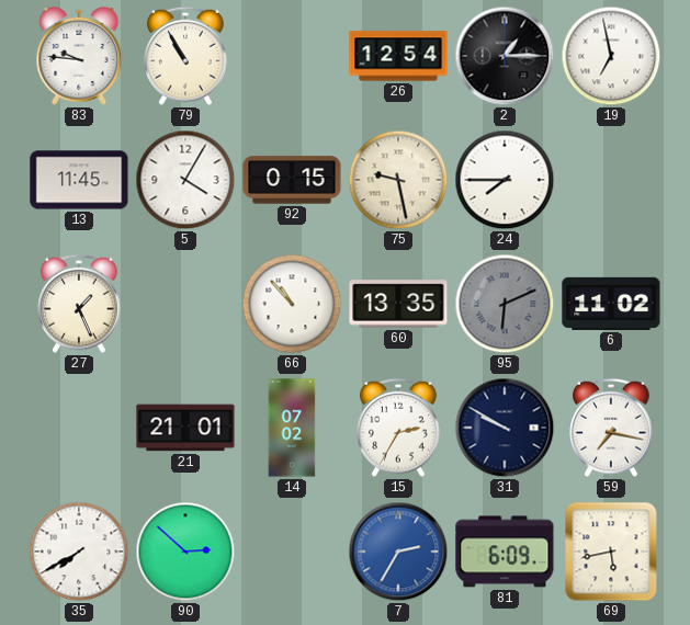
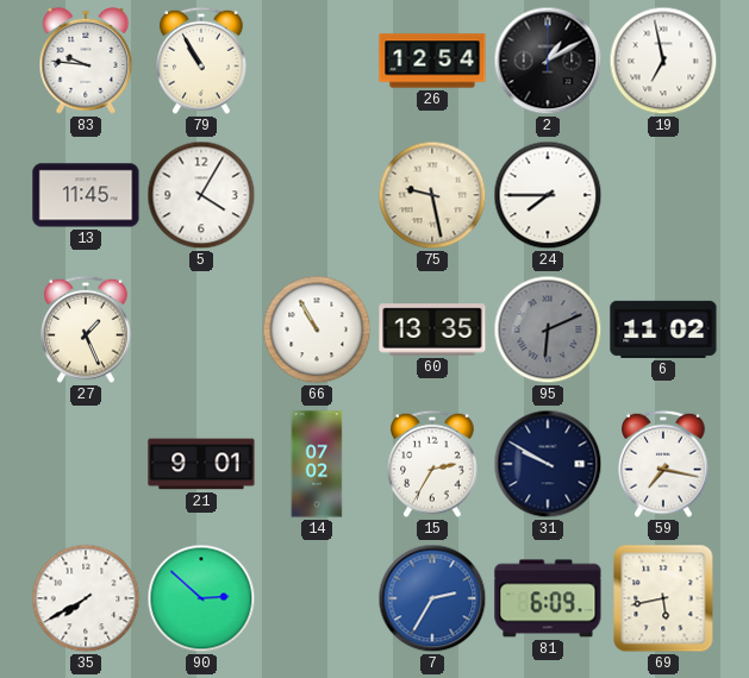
2: 1:15 -> 1:10
92: 0:15 -> none
66: 10:53 -> 10:55
21: 21:01 -> 9:01
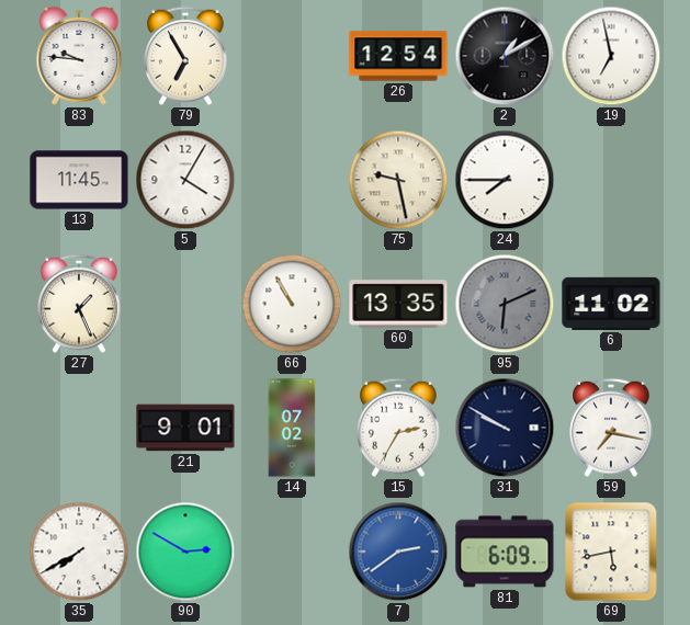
79: 10:55 -> 6:55
90: 2:52 -> 2:50
7: 2:35 -> 2:39
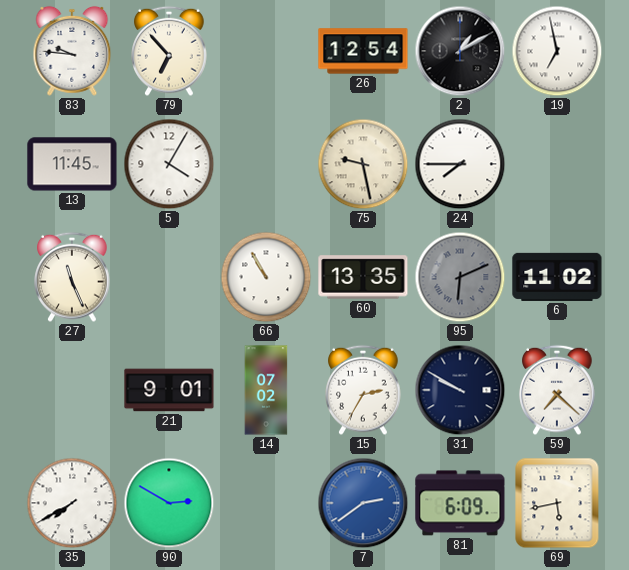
79: 6:55 -> 6:53
27: 1:26 -> 11:26
59: 7:17 -> 7:22
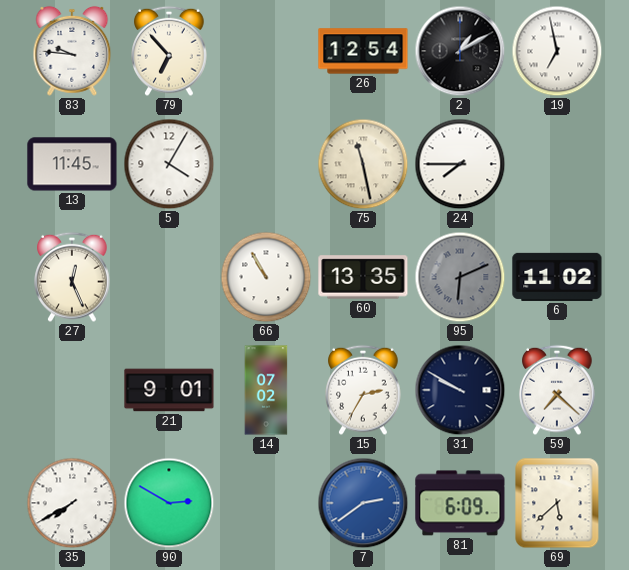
75: 9:28 -> 11:28
27: 11:26 -> 12:26
69: 5:43 -> 5:38
